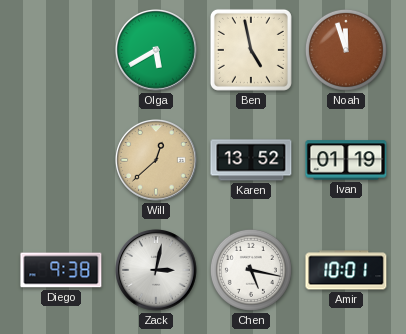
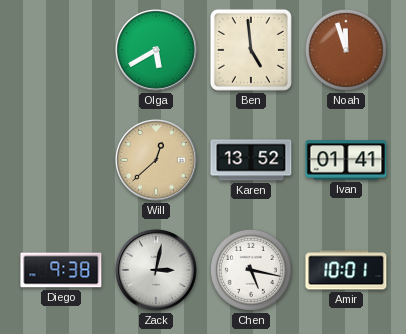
Ben: 4:58 -> 4:59
Ivan: 01:19 -> 01:41
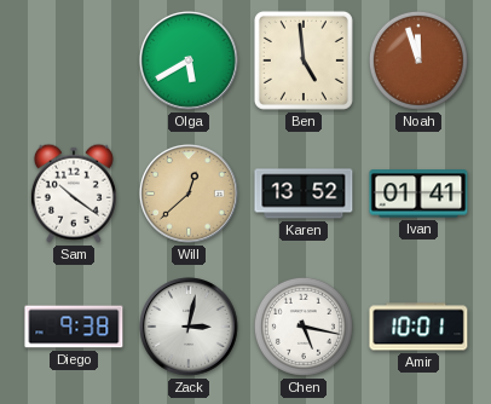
Sam: none -> 10:21
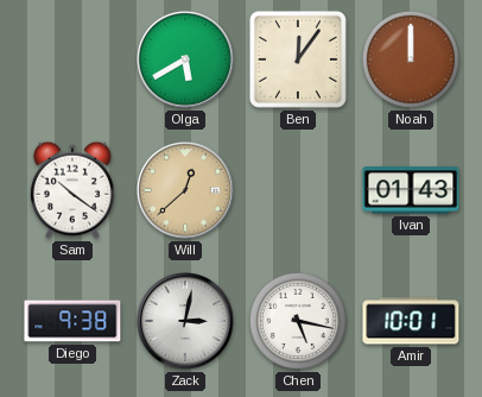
Ben: 4:59 -> 12:06
Noah: 11:57 -> 12:00
Karen: 13:52 -> none
Ivan: 01:41 -> 01:43
